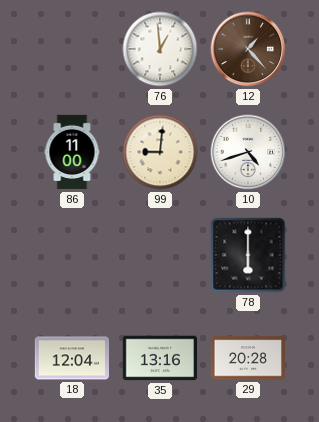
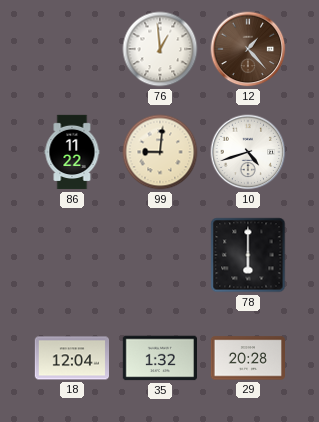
86: 11:00 -> 11:22
35: 13:16 -> 1:32
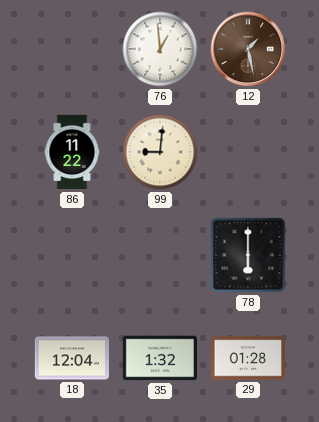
12: 1:23 -> 1:28
10: 4:42 -> none
29: 20:28 -> 01:28
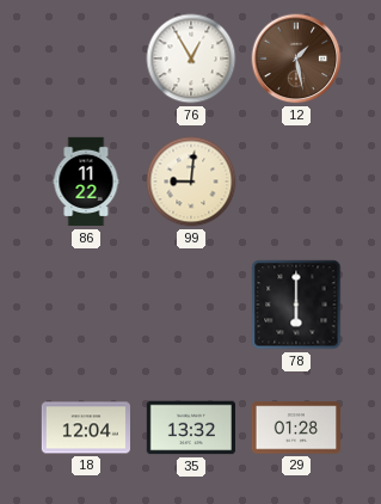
76: 12:59 -> 12:55
35: 1:32 -> 13:32
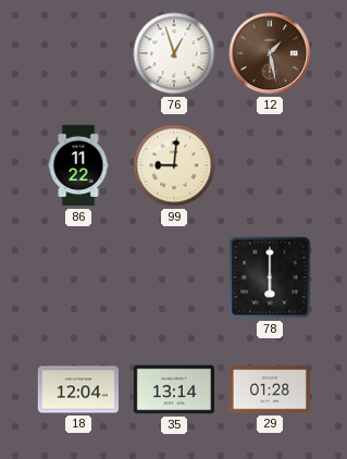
76: 12:55 -> 12:57
35: 13:32 -> 13:14
